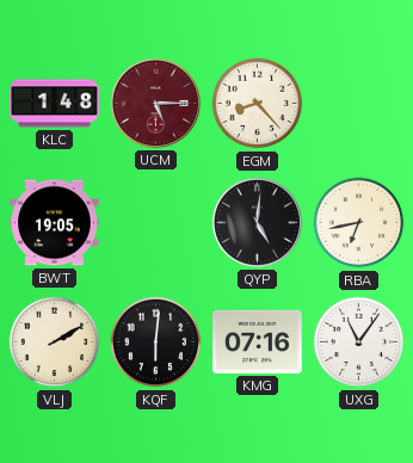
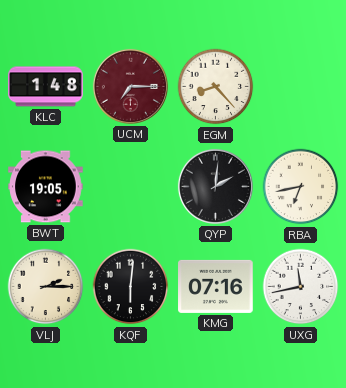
UCM: 5:15 -> 7:15
QYP: 5:01 -> 2:01
VLJ: 2:10 -> 2:15
UXG: 11:06 -> 11:43
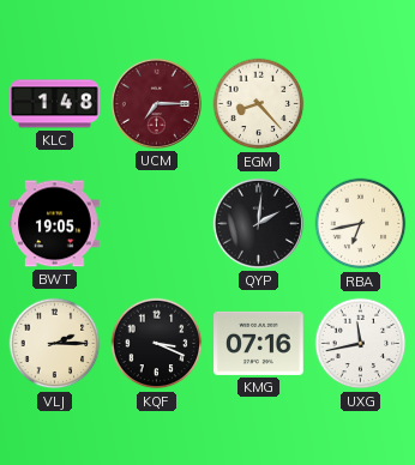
KQF: 6:01 -> 3:19
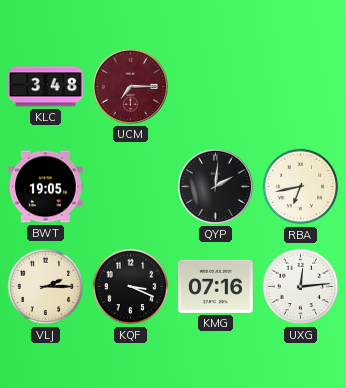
KLC: 1:48 -> 3:48
EGM: 8:23 -> none
UXG: 11:43 -> 12:14
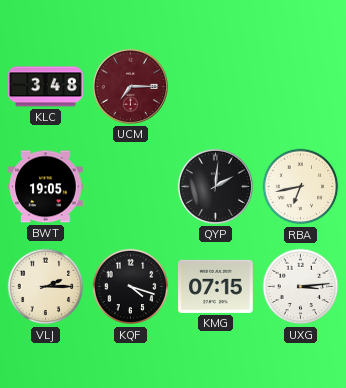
KQF: 3:19 -> 4:18
KMG: 07:16 -> 07:15
UXG: 12:14 -> 3:14
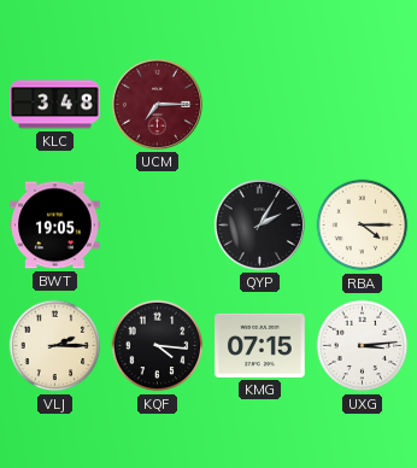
QYP: 2:01 -> 2:05
RBA: 6:43 -> 4:15
KQF: 4:18 -> 4:16
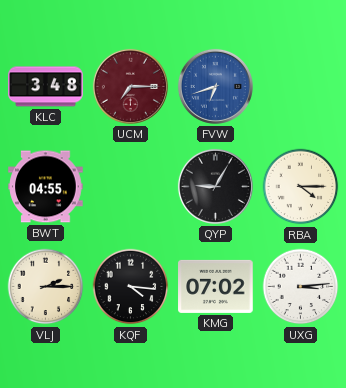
FVW: none -> 6:42
BWT: 19:05 -> 04:55
QYP: 2:05 -> 9:05
KMG: 07:15 -> 07:02
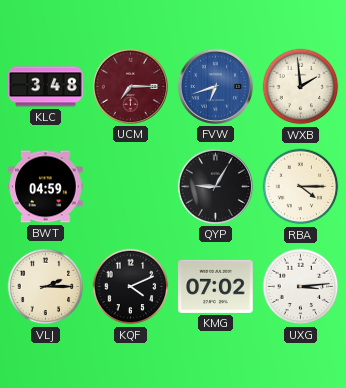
WXB: none -> 1:59
BWT: 04:55 -> 04:59
KQF: 4:16 -> 4:11
